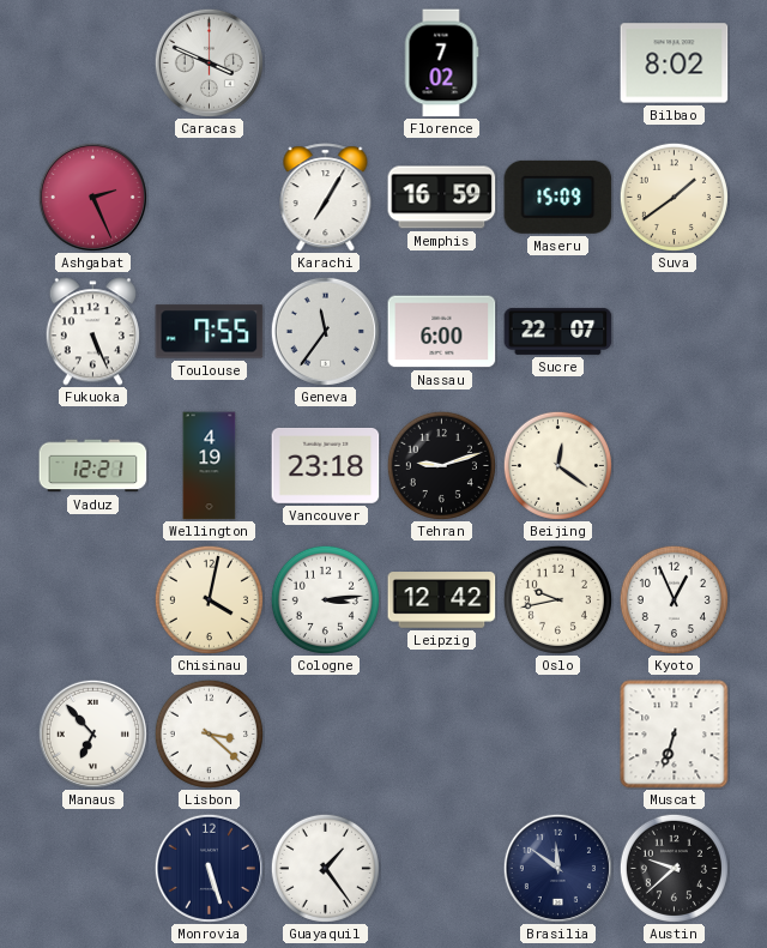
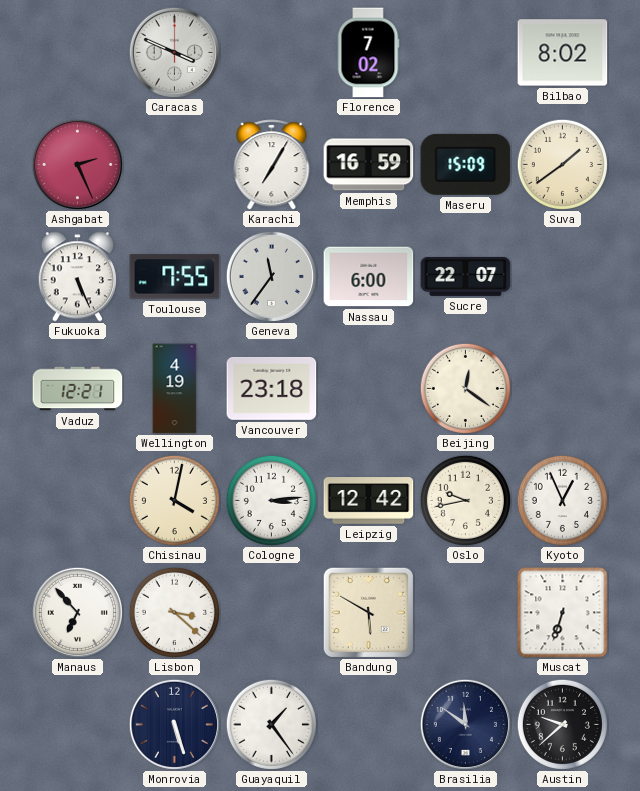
Tehran: 9:12 -> none
Bandung: none -> 5:50
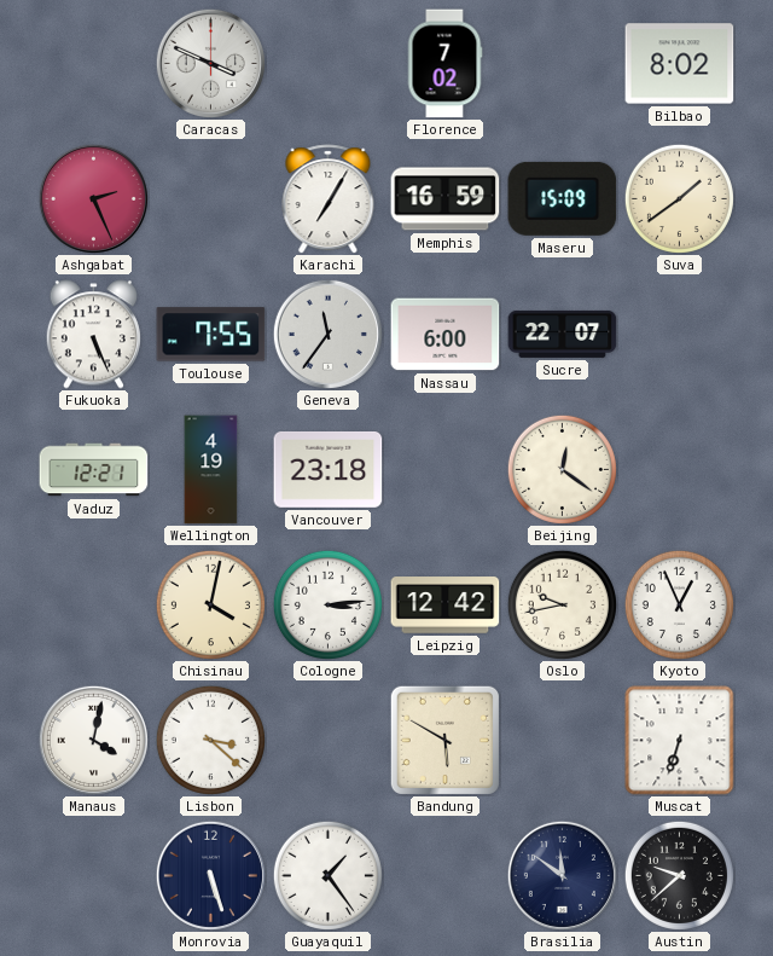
Manaus: 6:53 -> 4:02
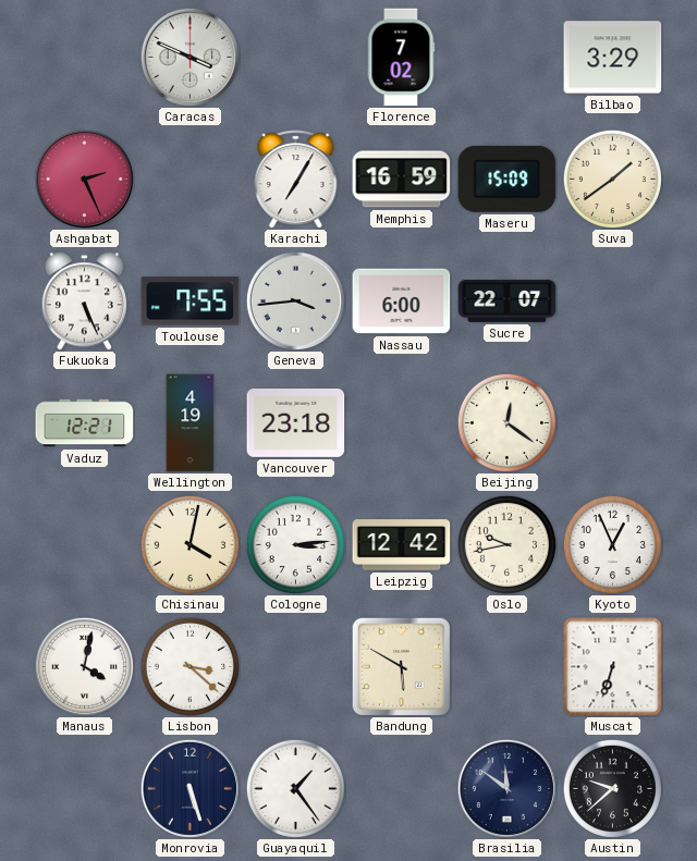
Bilbao: 8:02 -> 3:29
Geneva: 11:36 -> 3:44
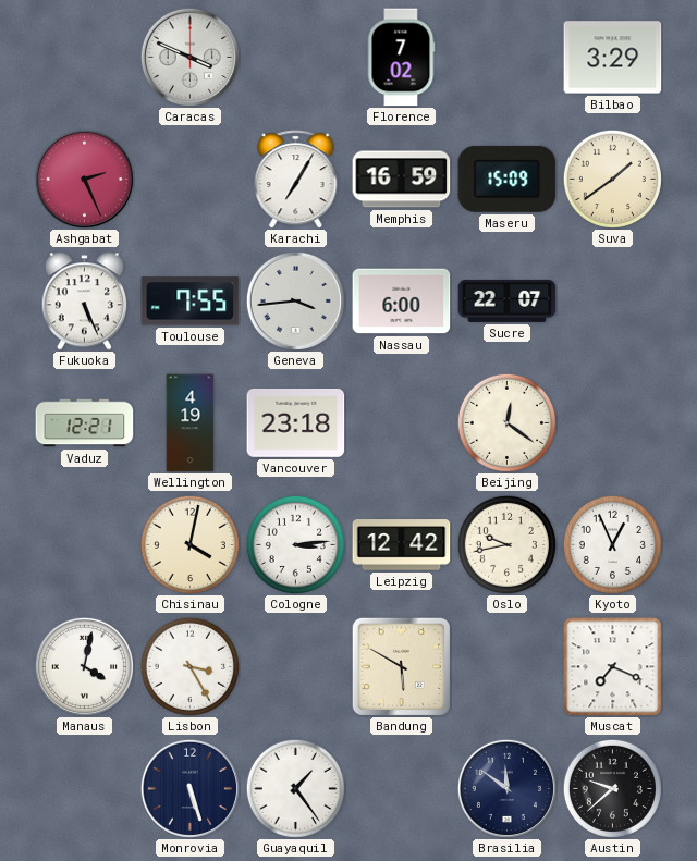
Lisbon: 3:22 -> 3:25
Muscat: 6:33 -> 7:19
